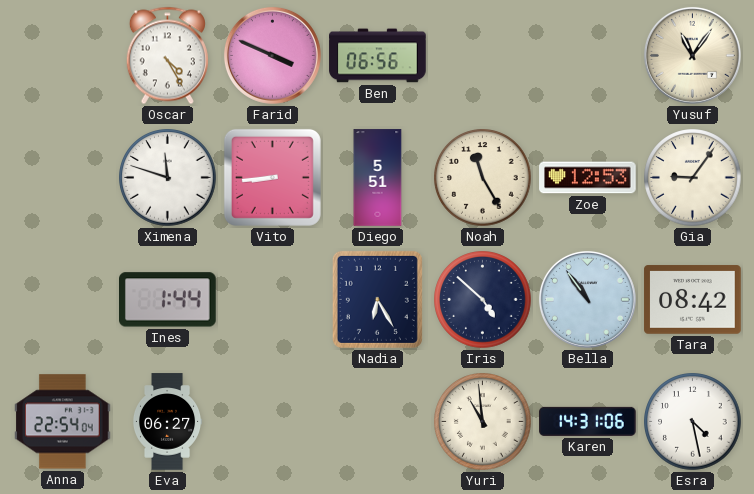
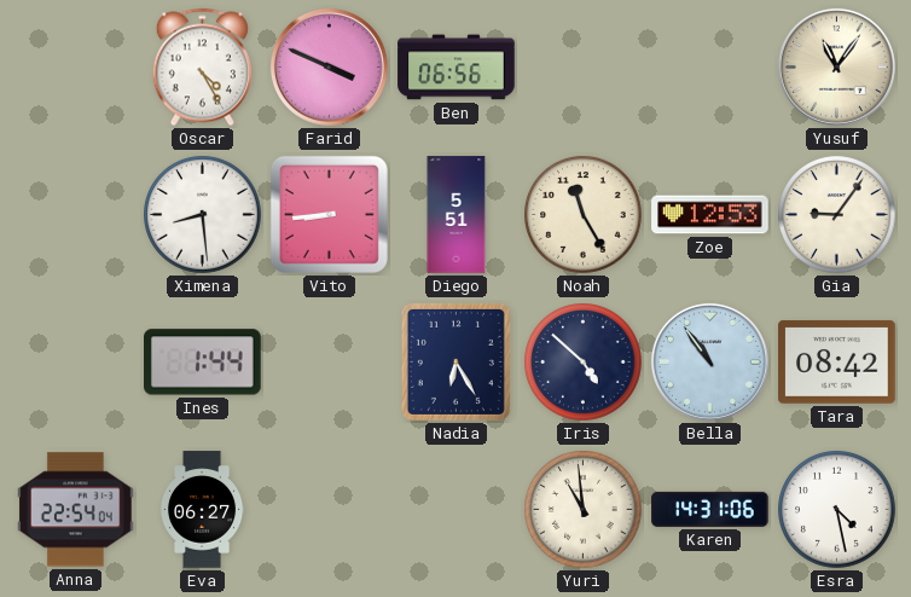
Ximena: 11:48 -> 8:29
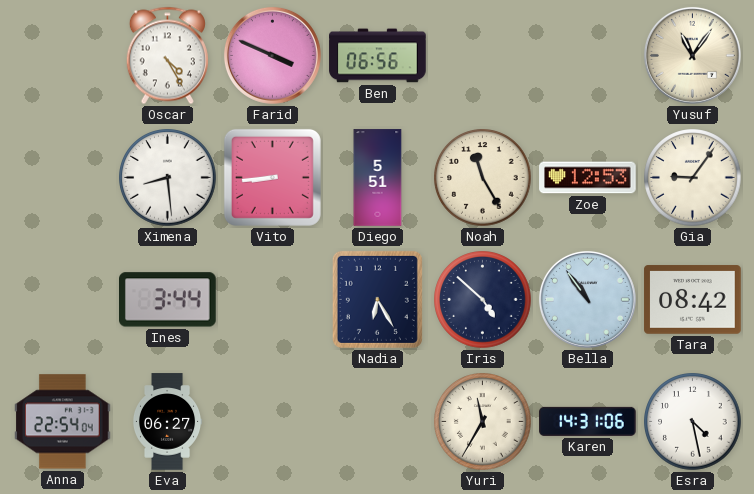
Ines: 1:44 -> 3:44
Yuri: 10:59 -> 11:35
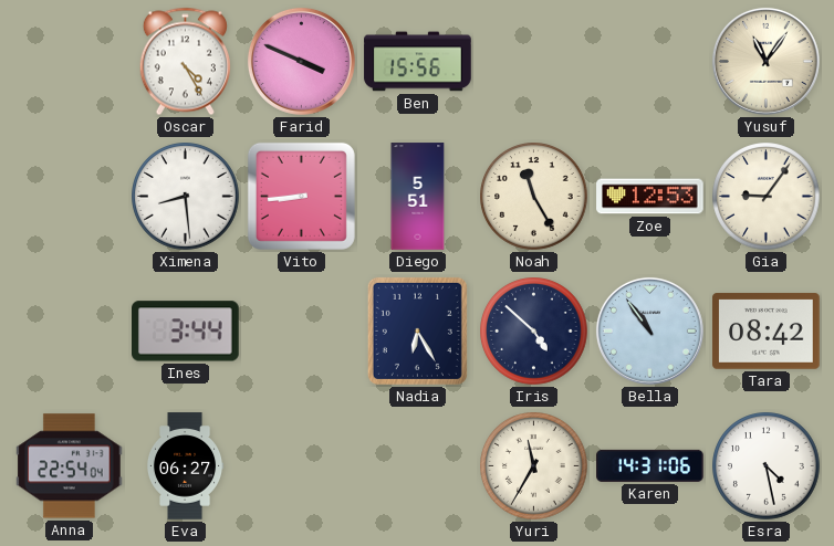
Ben: 06:56 -> 15:56
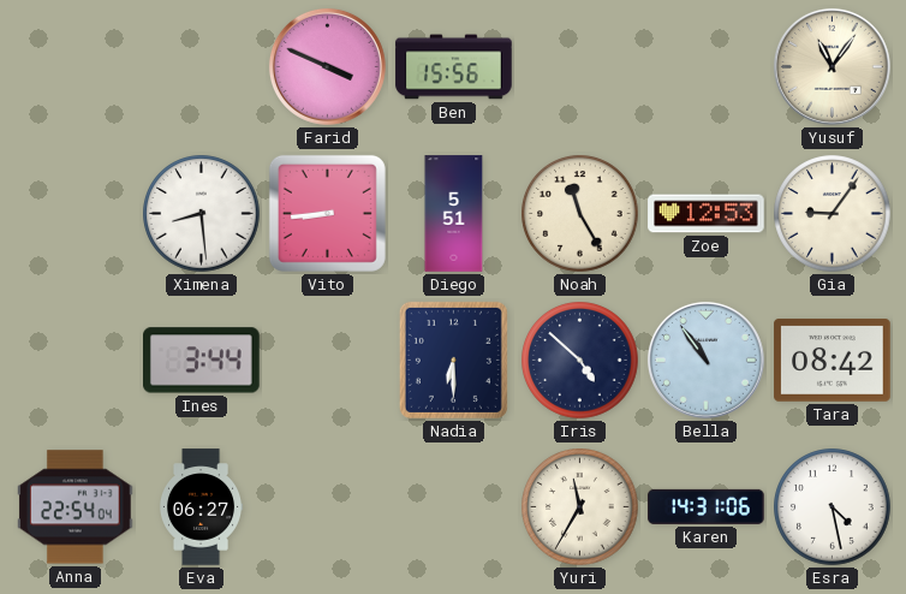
Oscar: 4:25 -> none
Nadia: 6:25 -> 6:30
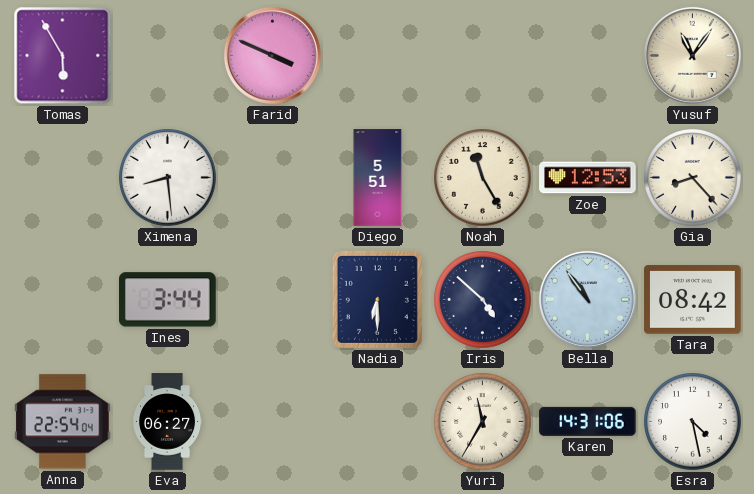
Tomas: none -> 5:55
Ben: 15:56 -> none
Vito: 8:44 -> none
Gia: 9:06 -> 8:23
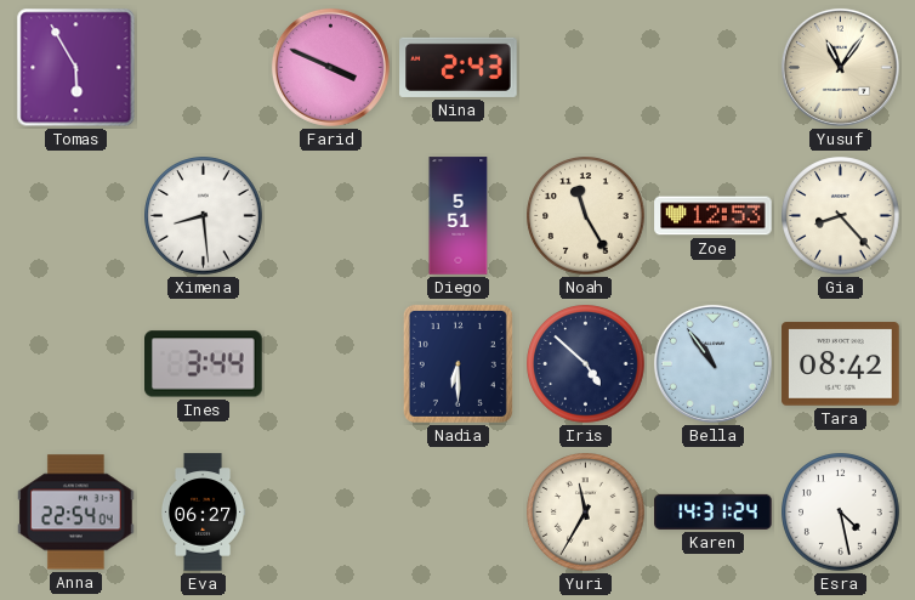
Nina: none -> 2:43
Karen: 14:31:06 -> 14:31:24
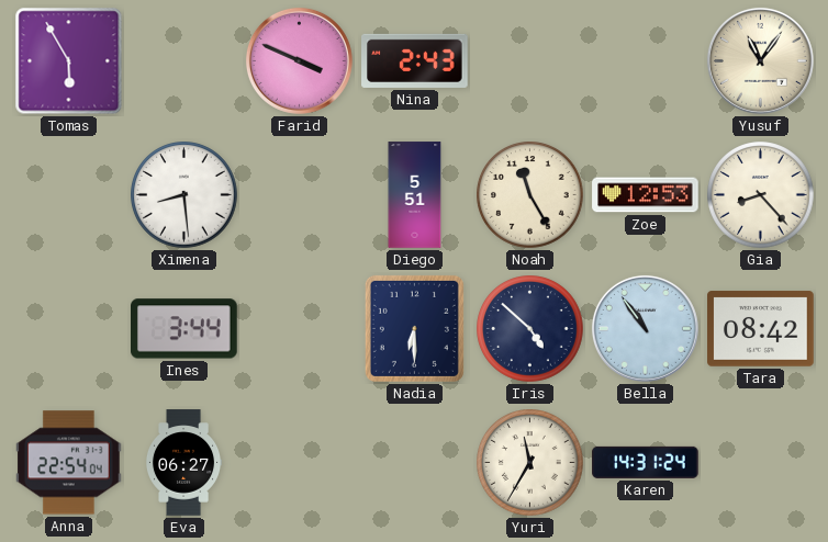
Esra: 4:28 -> none
